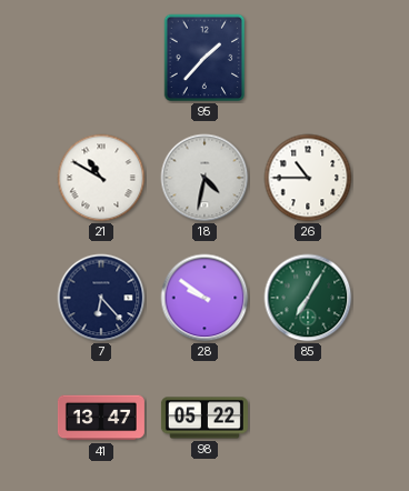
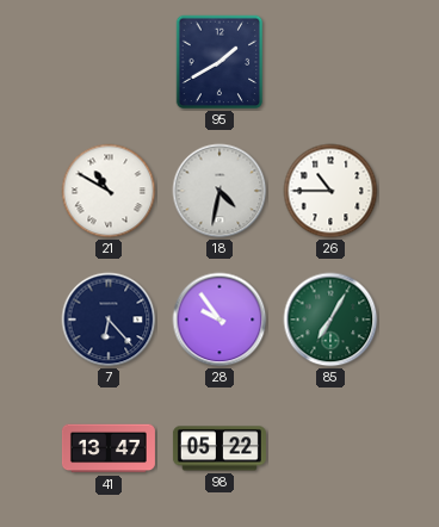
95: 1:37 -> 1:40
28: 9:51 -> 9:54
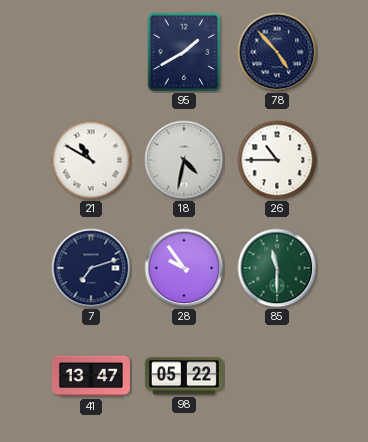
78: none -> 4:53
7: 6:23 -> 7:12
85: 7:05 -> 11:30
